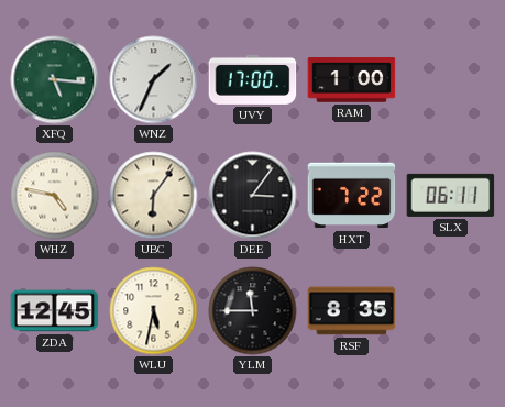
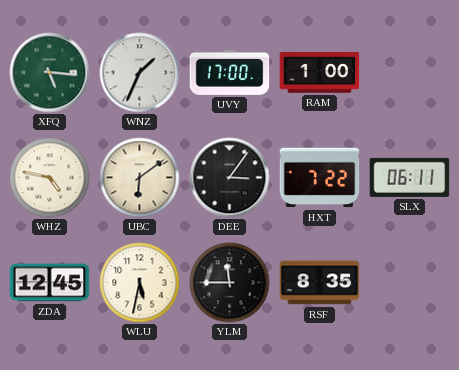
UBC: 6:06 -> 6:09
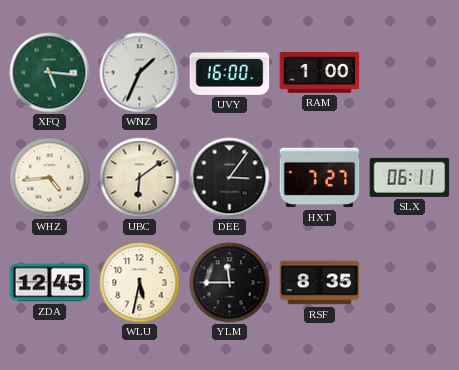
UVY: 17:00 -> 16:00
WHZ: 4:47 -> 4:44
HXT: 7:22 -> 7:27
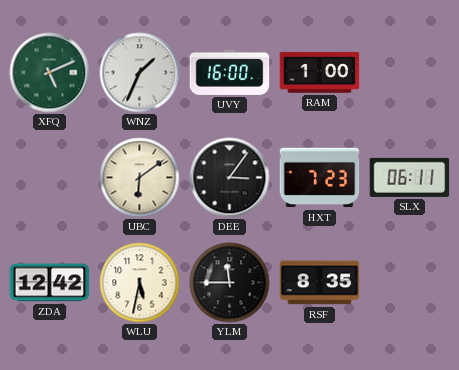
XFQ: 5:16 -> 5:11
WHZ: 4:44 -> none
HXT: 7:27 -> 7:23
ZDA: 12:45 -> 12:42
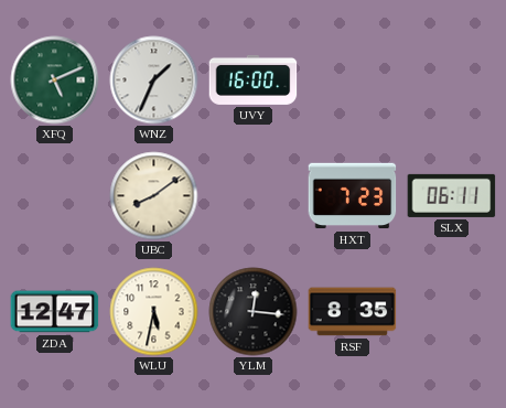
RAM: 1:00 -> none
UBC: 6:09 -> 8:09
DEE: 3:06 -> none
ZDA: 12:42 -> 12:47
YLM: 11:45 -> 12:16
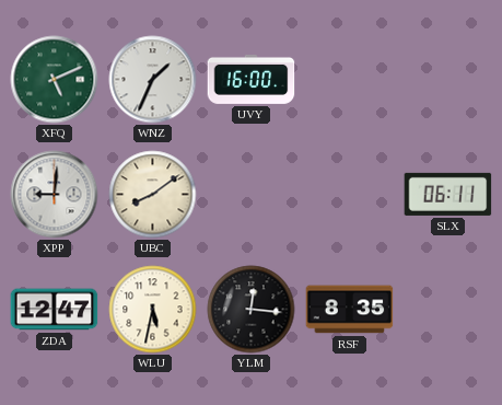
XPP: none -> 9:01
HXT: 7:23 -> none
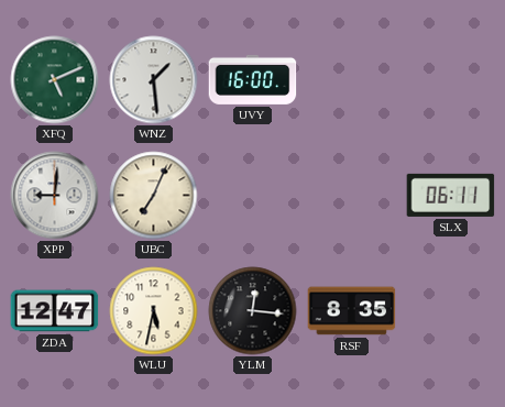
WNZ: 1:34 -> 1:29
UBC: 8:09 -> 7:04
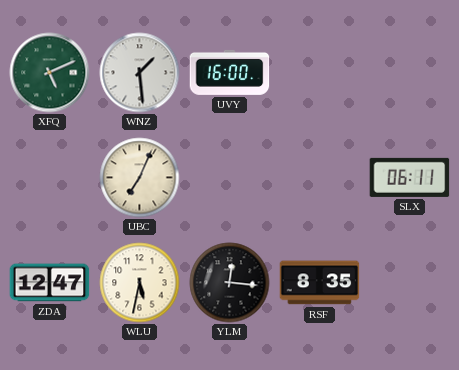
XPP: 9:01 -> none
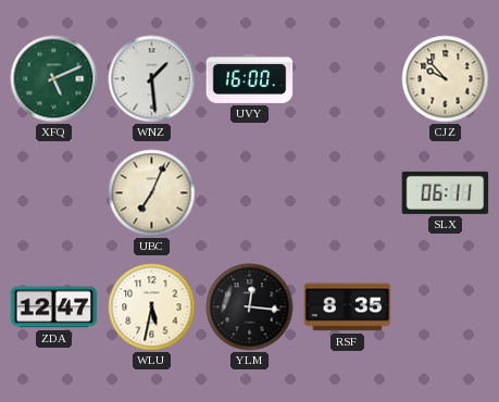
CJZ: none -> 9:53
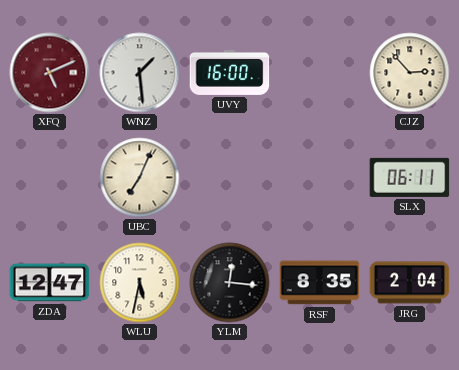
XFQ dial: green -> burgundy
CJZ: 9:53 -> 2:53
JRG: none -> 2:04
